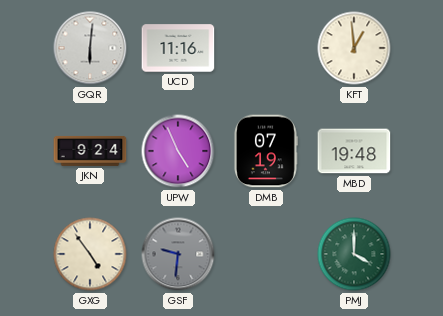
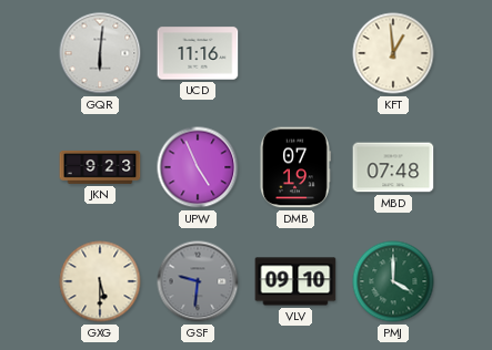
JKN: 9:24 -> 9:23
MBD: 19:48 -> 07:48
GXG: 4:54 -> 5:30
VLV: none -> 09:10
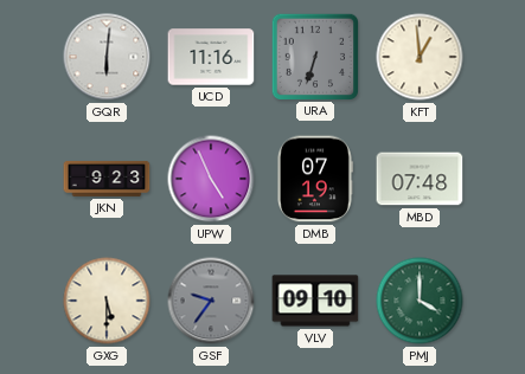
URA: none -> 6:33
GSF: 9:31 -> 9:36
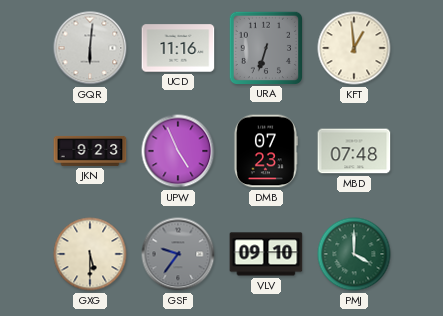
DMB: 07:19 -> 07:23
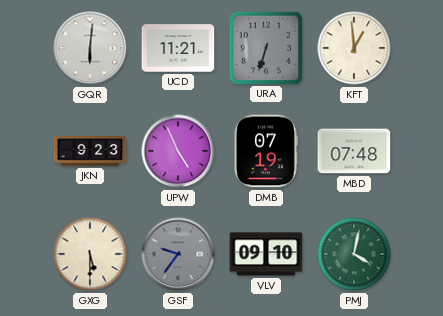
UCD: 11:16 -> 11:21
DMB: 07:23 -> 07:19
PMJ: 4:00 -> 4:02
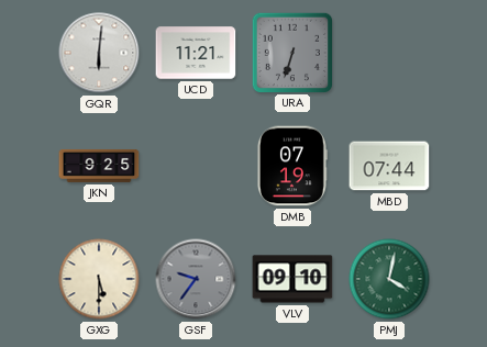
KFT: 12:59 -> none
JKN: 9:23 -> 9:25
UPW: 4:56 -> none
MBD: 07:48 -> 07:44
